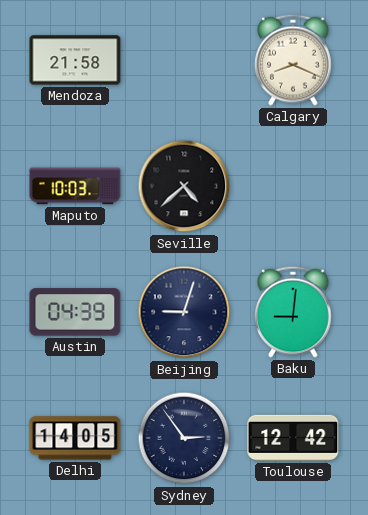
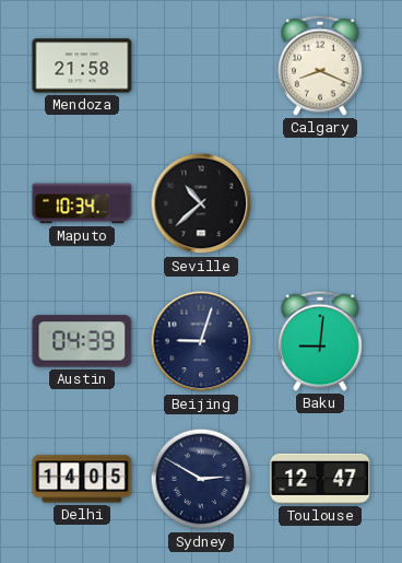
Maputo: 10:03 -> 10:34
Seville: 4:38 -> 10:38
Sydney: 2:54 -> 2:50
Toulouse: 12:42 -> 12:47
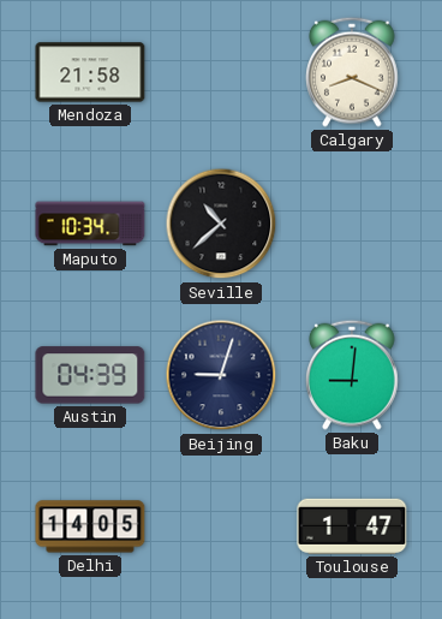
Sydney: 2:50 -> none
Toulouse: 12:47 -> 1:47
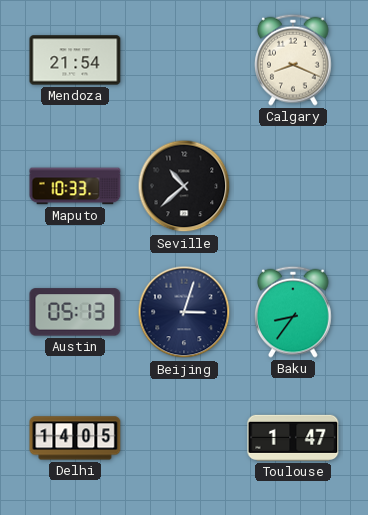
Mendoza: 21:58 -> 21:54
Maputo: 10:34 -> 10:33
Austin: 04:39 -> 05:13
Beijing: 9:03 -> 3:03
Baku: 9:01 -> 8:36
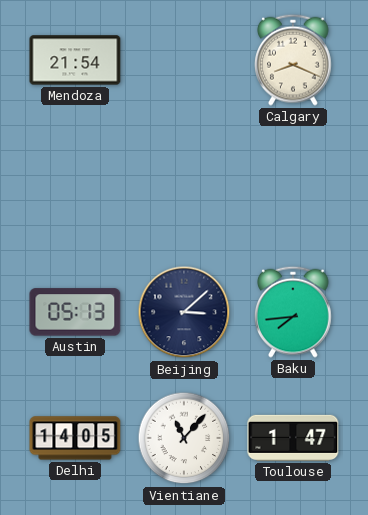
Maputo: 10:33 -> none
Seville: 10:38 -> none
Beijing: 3:03 -> 3:08
Baku: 8:36 -> 7:44
Vientiane: none -> 11:07
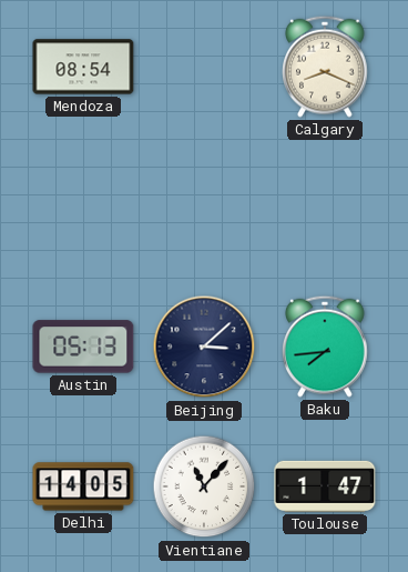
Mendoza: 21:54 -> 08:54
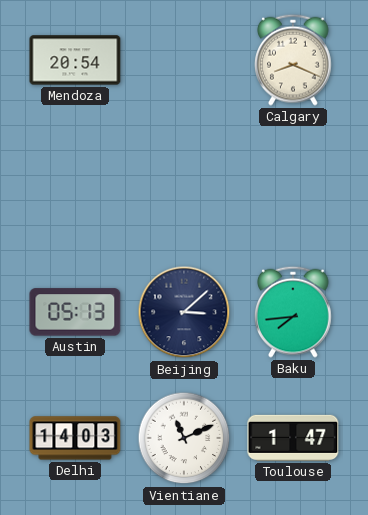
Mendoza: 08:54 -> 20:54
Delhi: 14:05 -> 14:03
Vientiane: 11:07 -> 11:11
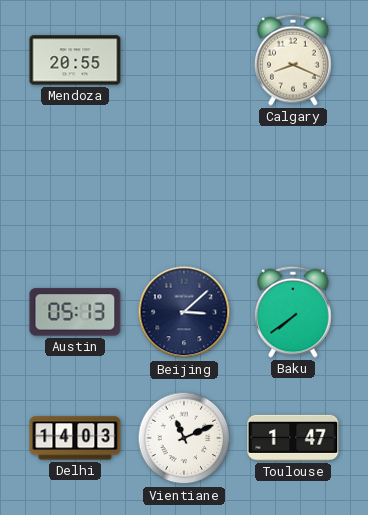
Mendoza: 20:54 -> 20:55
Baku: 7:44 -> 7:39
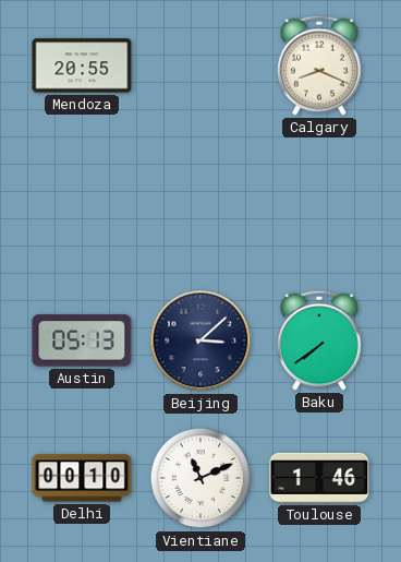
Delhi: 14:03 -> 00:10
Toulouse: 1:47 -> 1:46
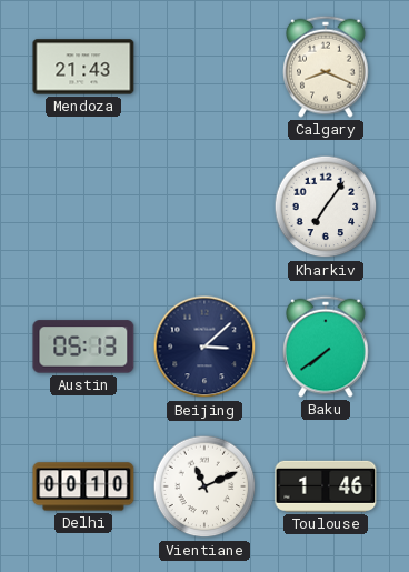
Mendoza: 20:55 -> 21:43
Kharkiv: none -> 7:06
